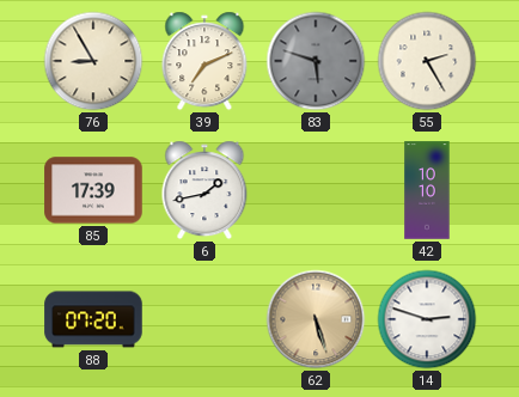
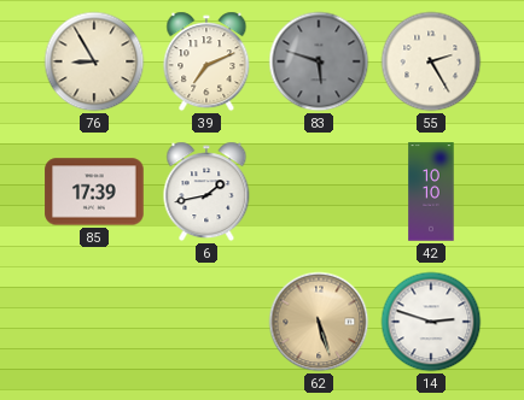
88: 07:20 -> none
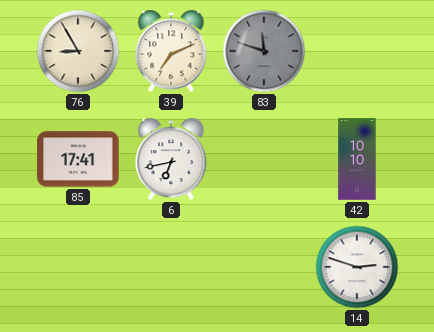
83: 5:48 -> 11:48
55: 2:25 -> none
85: 17:39 -> 17:41
6: 1:43 -> 6:43
62: 5:27 -> none
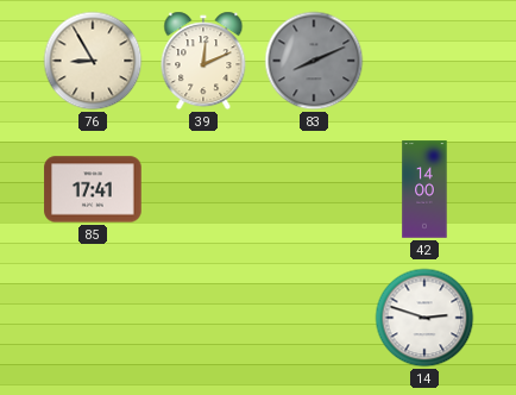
39: 7:11 -> 12:11
83: 11:48 -> 8:11
6: 6:43 -> none
42: 10:10 -> 14:00
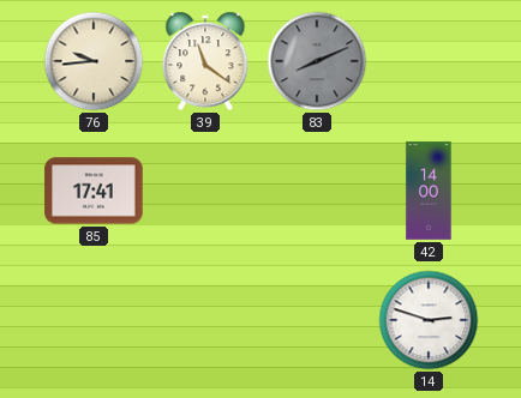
76: 8:55 -> 9:44
39: 12:11 -> 11:21
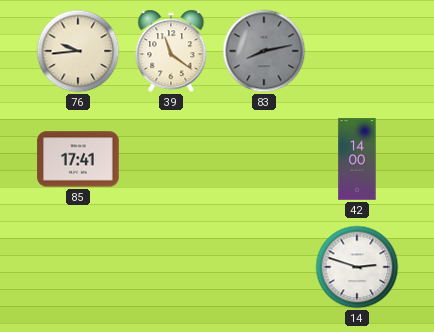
83: 8:11 -> 8:13
